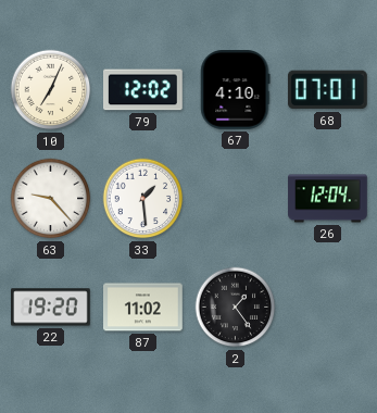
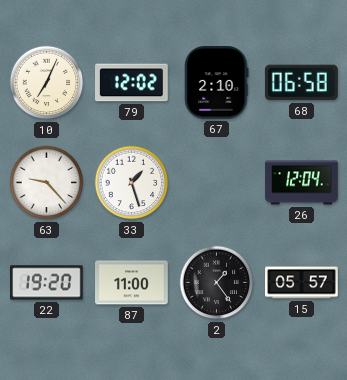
67: 4:10 -> 2:10
68: 07:01 -> 06:58
33: 1:29 -> 1:27
87: 11:02 -> 11:00
15: none -> 05:57
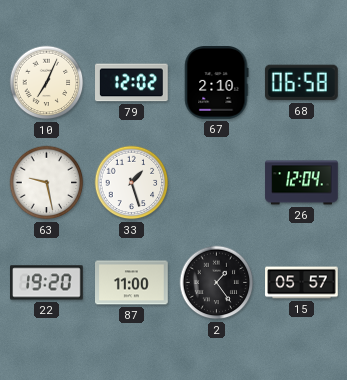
63: 9:23 -> 9:28
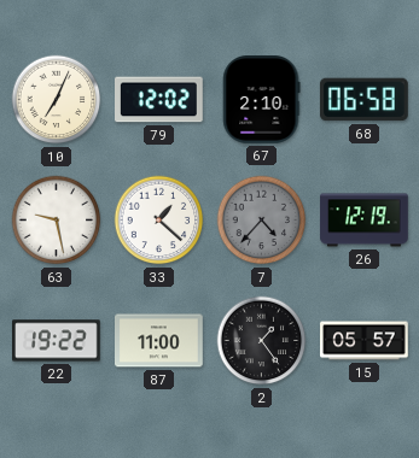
33: 1:27 -> 1:22
7: none -> 4:37
26: 12:04 -> 12:19
22: 19:20 -> 19:22
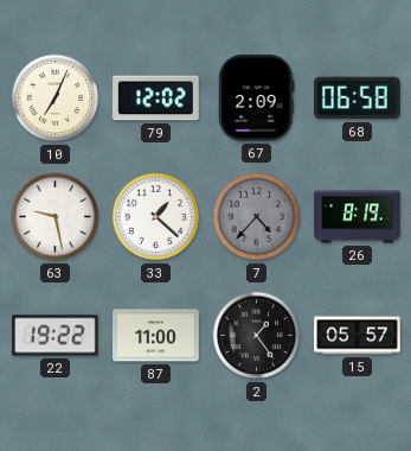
67: 2:10 -> 2:09
26: 12:19 -> 8:19
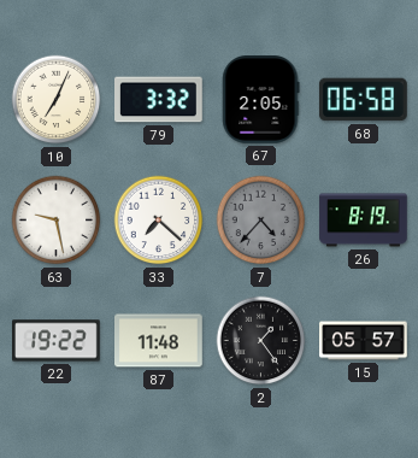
79: 12:02 -> 3:32
67: 2:09 -> 2:05
33: 1:22 -> 7:22
87: 11:00 -> 11:48
